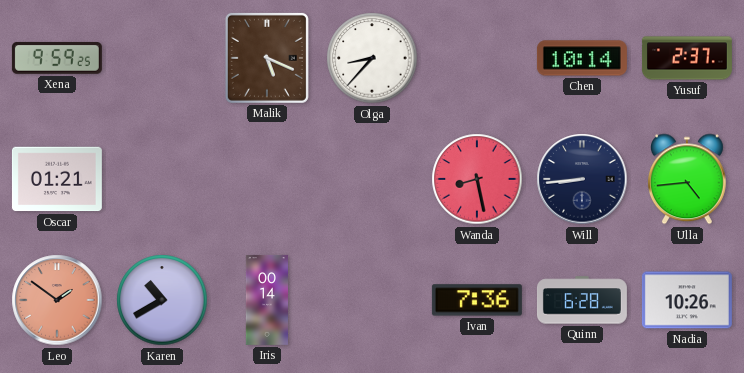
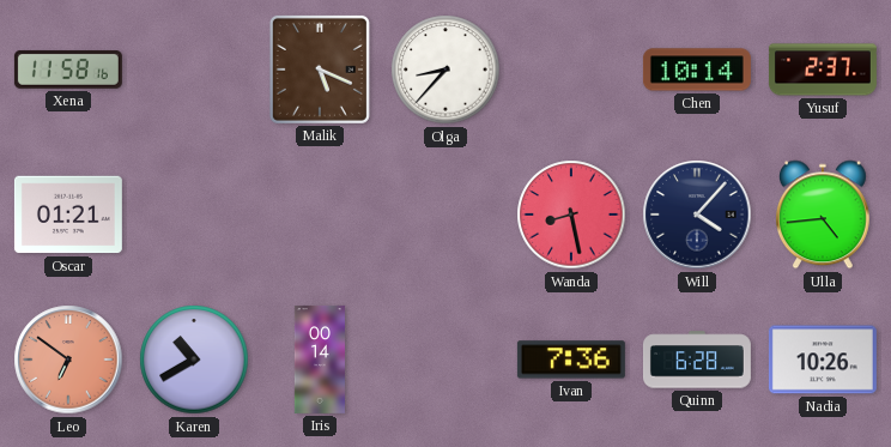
Xena: 9:59 -> 11:58
Will: 8:44 -> 4:07
Leo: 1:51 -> 6:51
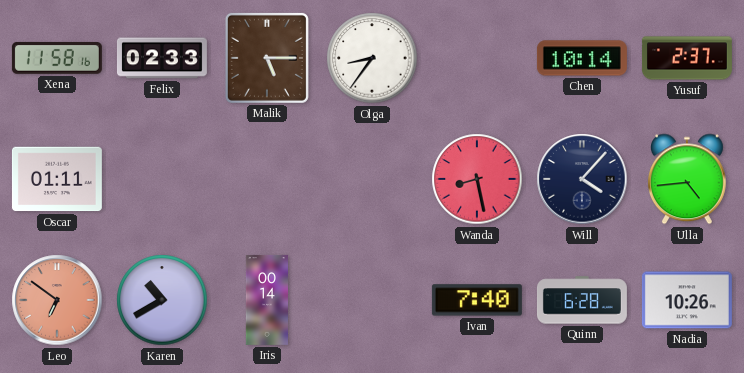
Felix: none -> 02:33
Malik: 5:19 -> 5:15
Olga: 8:37 -> 8:36
Oscar: 01:21 -> 01:11
Ivan: 7:36 -> 7:40
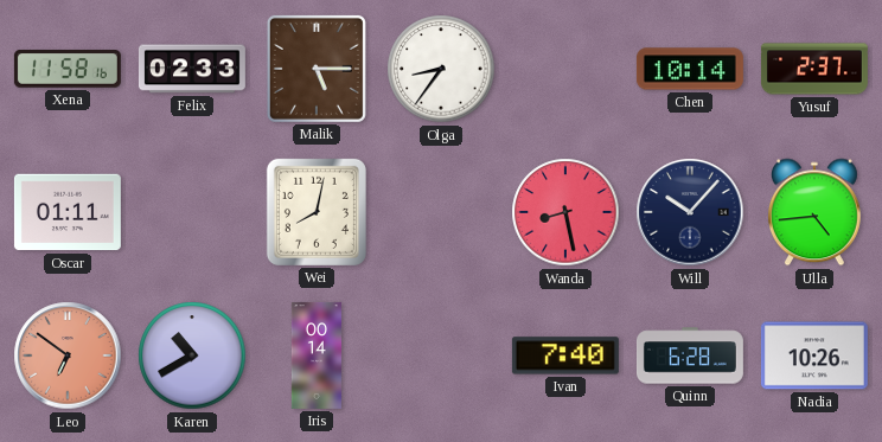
Wei: none -> 8:02
Will: 4:07 -> 10:07
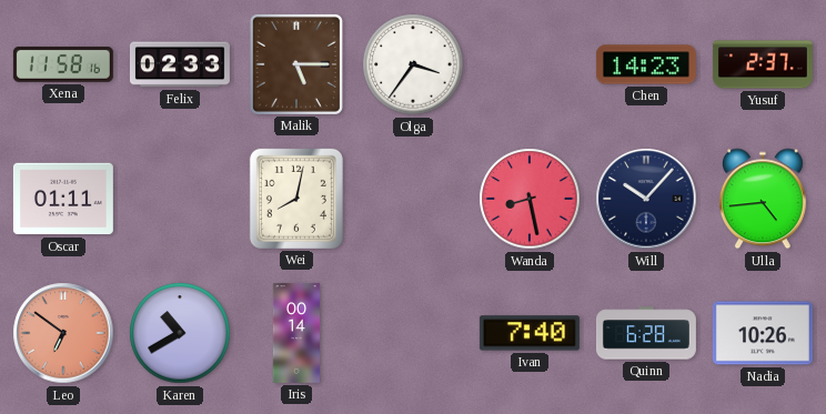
Olga: 8:36 -> 3:36
Chen: 10:14 -> 14:23
